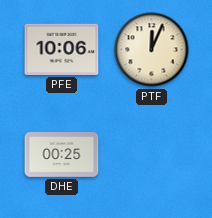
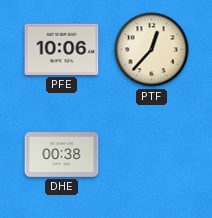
PTF: 12:04 -> 12:37
DHE: 00:25 -> 00:38
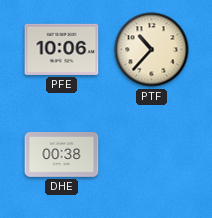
PTF: 12:37 -> 10:37
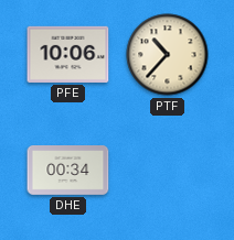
DHE: 00:38 -> 00:34
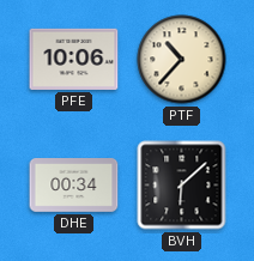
BVH: none -> 6:08
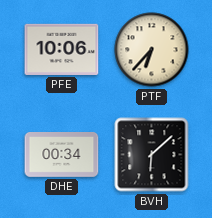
PTF: 10:37 -> 6:37
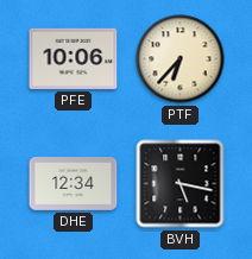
DHE: 00:34 -> 12:34
BVH: 6:08 -> 5:17
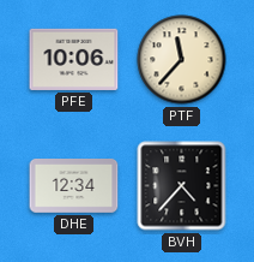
PTF: 6:37 -> 11:37
BVH: 5:17 -> 4:37
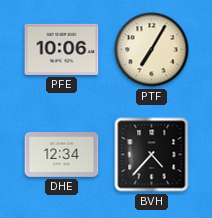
PTF: 11:37 -> 7:05
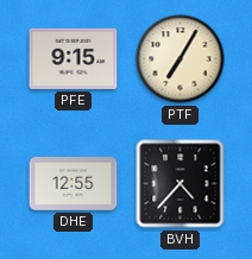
PFE: 10:06 -> 9:15
DHE: 12:34 -> 12:55
